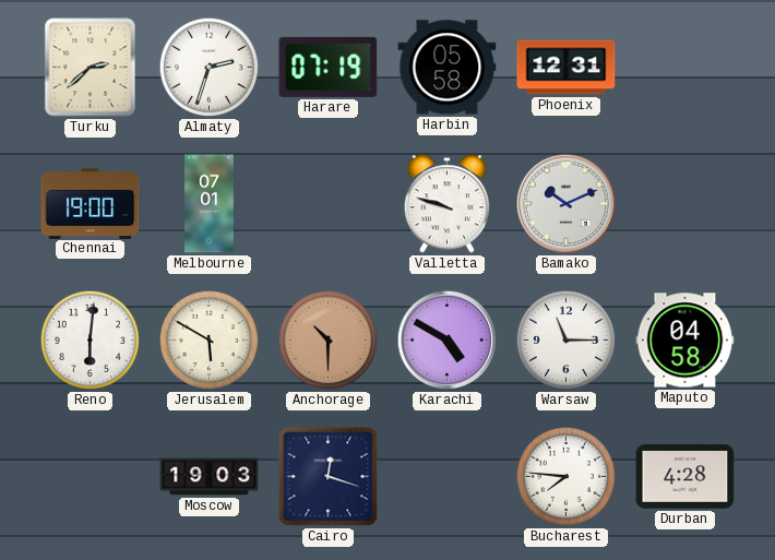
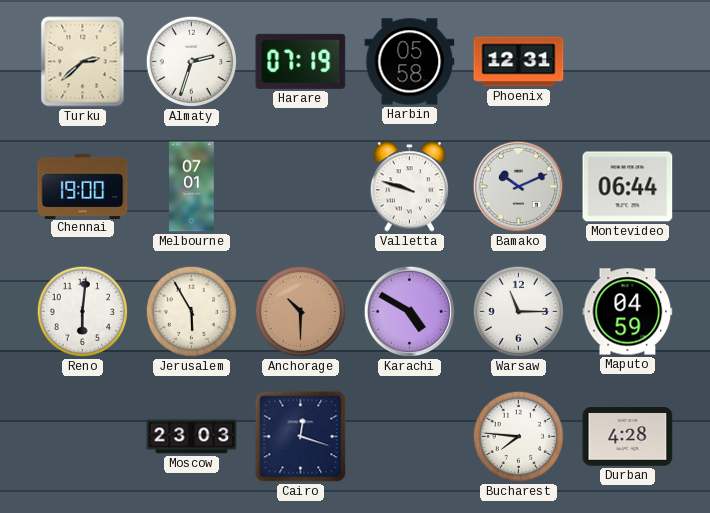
Montevideo: none -> 06:44
Jerusalem: 5:50 -> 5:55
Maputo: 04:58 -> 04:59
Moscow: 19:03 -> 23:03
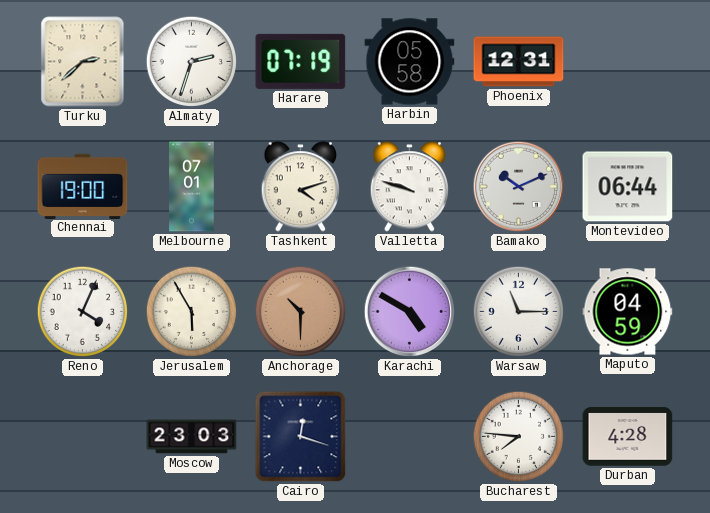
Tashkent: none -> 4:12
Reno: 6:01 -> 4:04
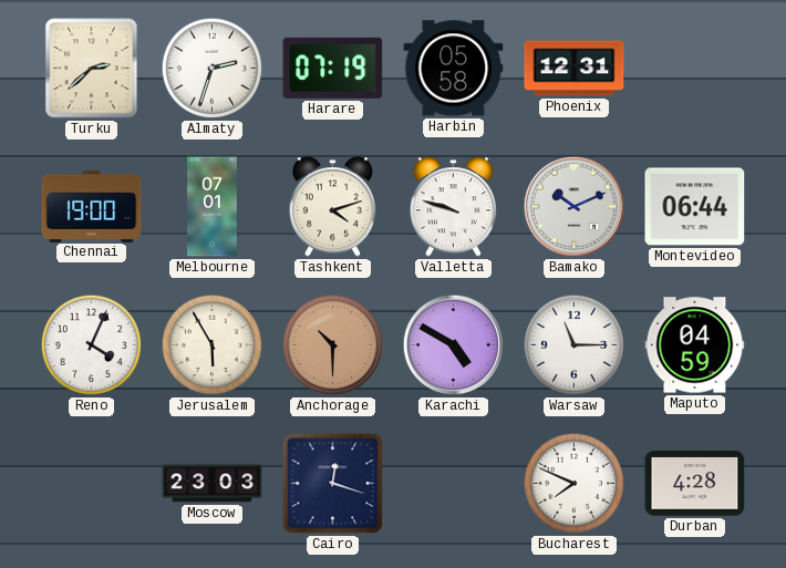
Bucharest: 7:46 -> 7:49
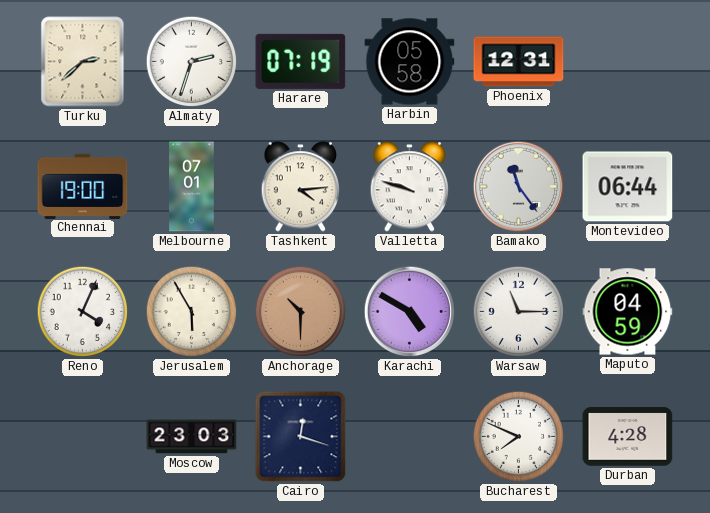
Tashkent: 4:12 -> 4:14
Bamako: 10:11 -> 11:24
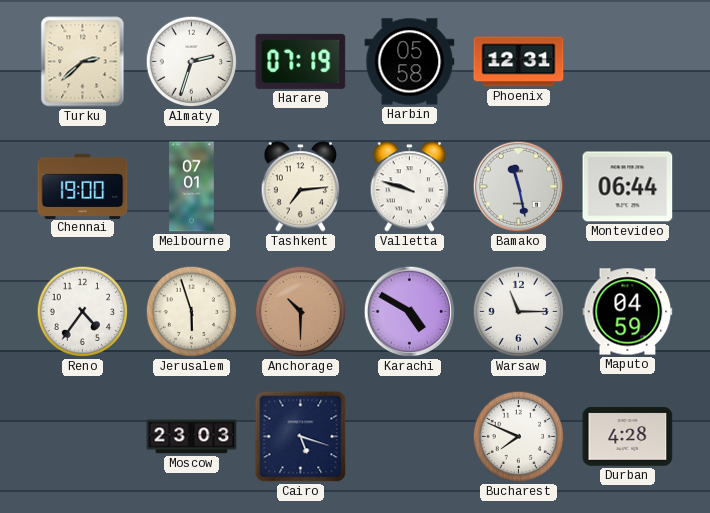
Tashkent: 4:14 -> 7:14
Bamako: 11:24 -> 11:28
Reno: 4:04 -> 4:36
Jerusalem: 5:55 -> 5:57
Cairo: 12:18 -> 5:18
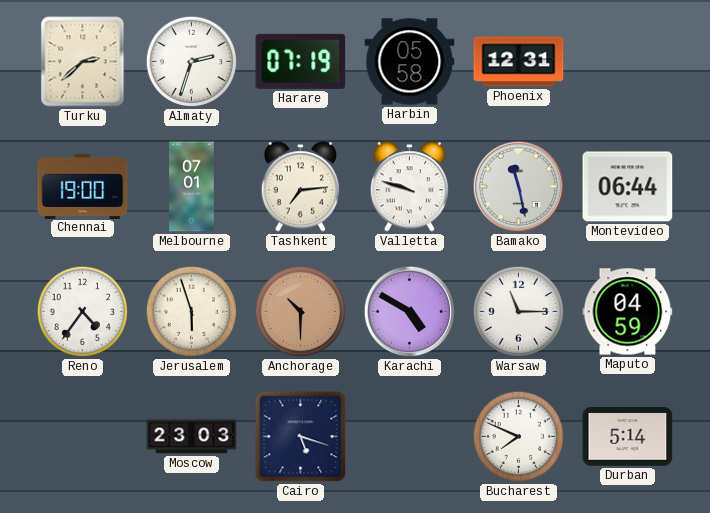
Durban: 4:28 -> 5:14
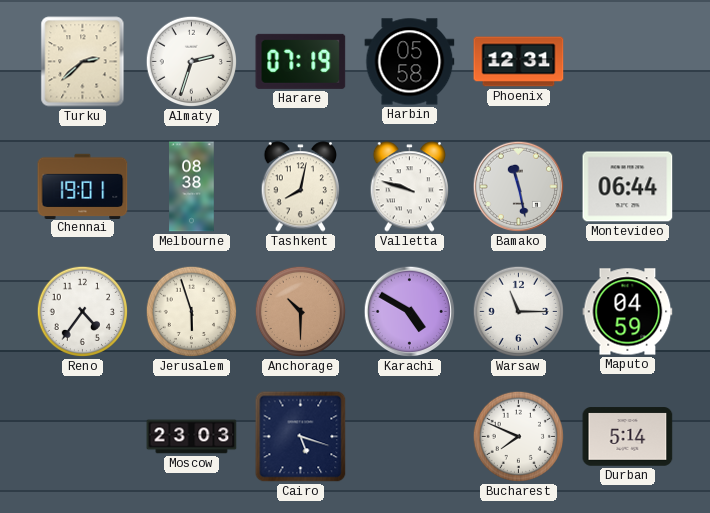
Chennai: 19:00 -> 19:01
Melbourne: 07:01 -> 08:38
Tashkent: 7:14 -> 8:02
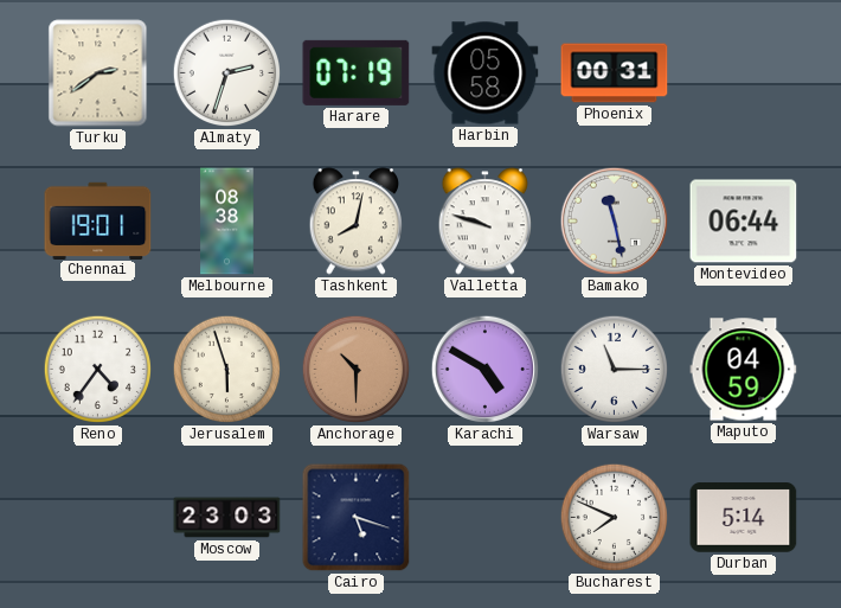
Turku: 2:38 -> 2:39
Phoenix: 12:31 -> 00:31
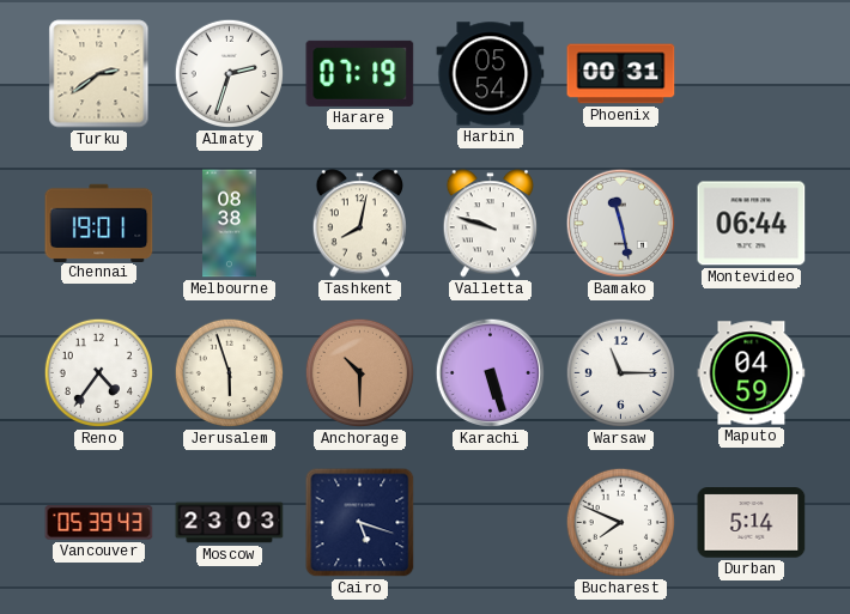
Harbin: 05:58 -> 05:54
Karachi: 4:50 -> 5:27
Vancouver: none -> 05:39
